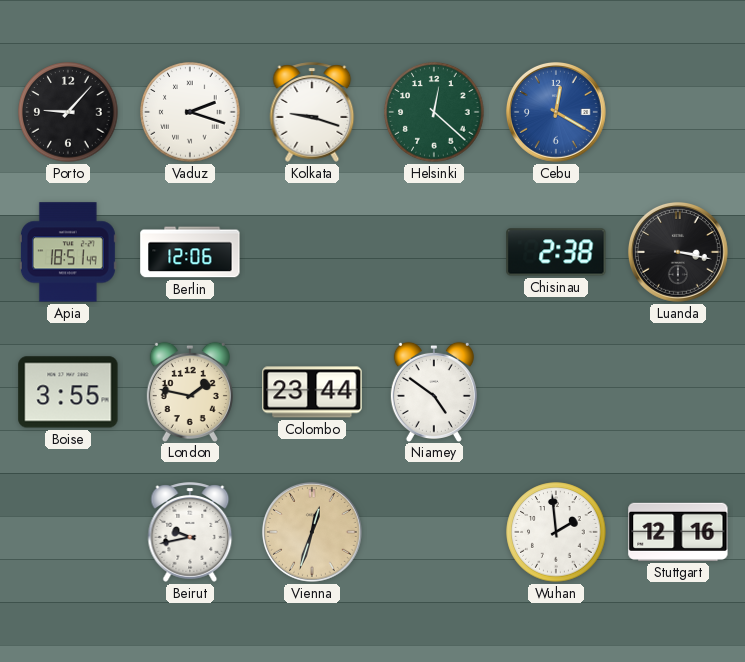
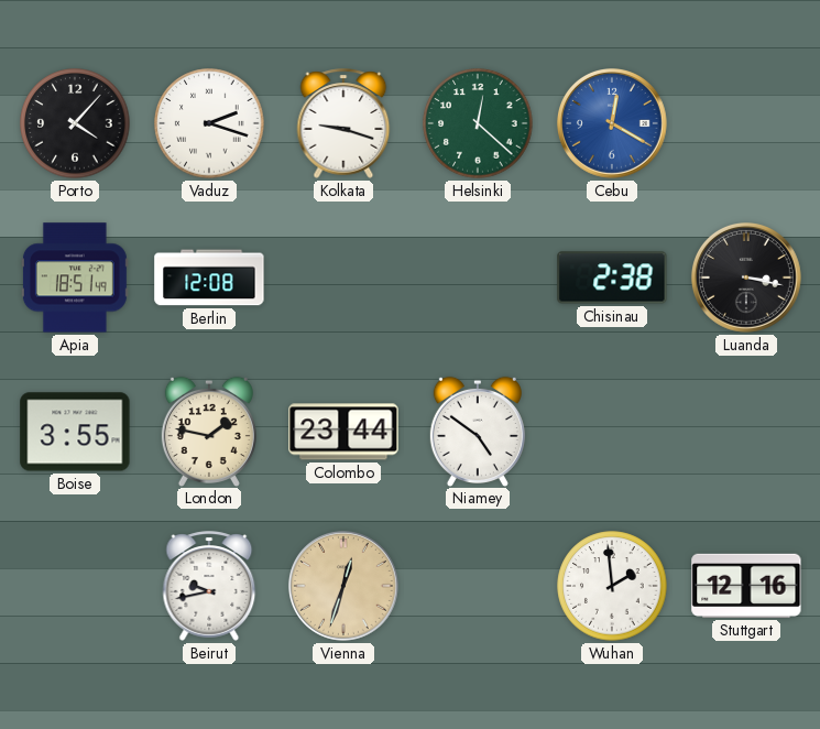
Porto: 9:07 -> 4:07
Berlin: 12:06 -> 12:08
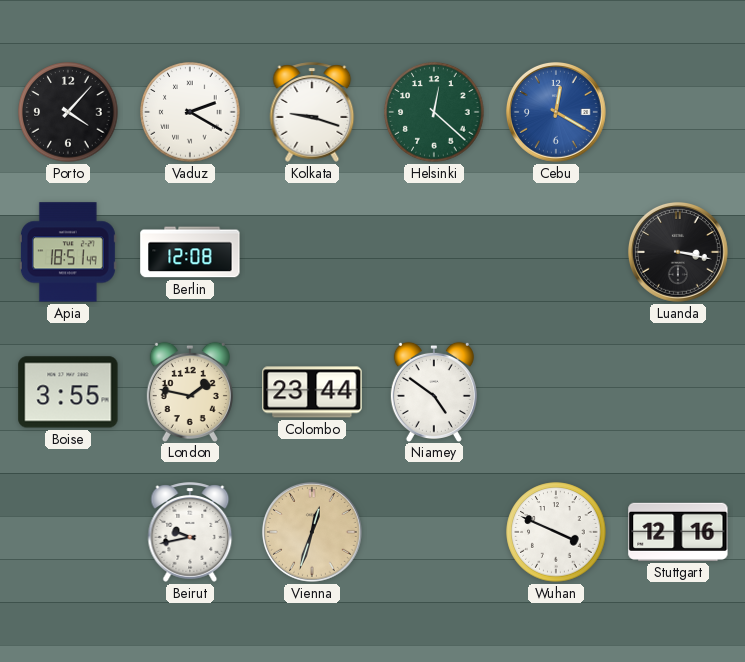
Vaduz: 2:18 -> 2:20
Chisinau: 2:38 -> none
Wuhan: 1:59 -> 3:49
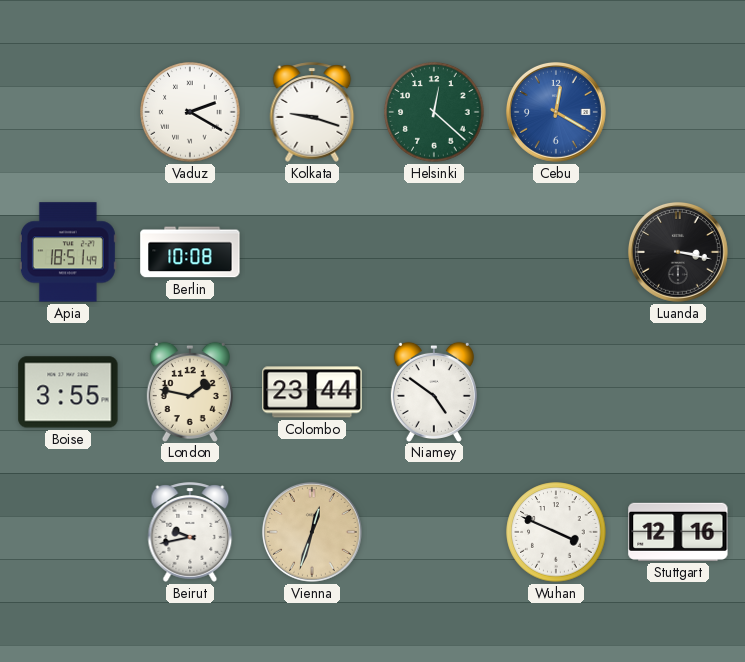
Porto: 4:07 -> none
Berlin: 12:08 -> 10:08
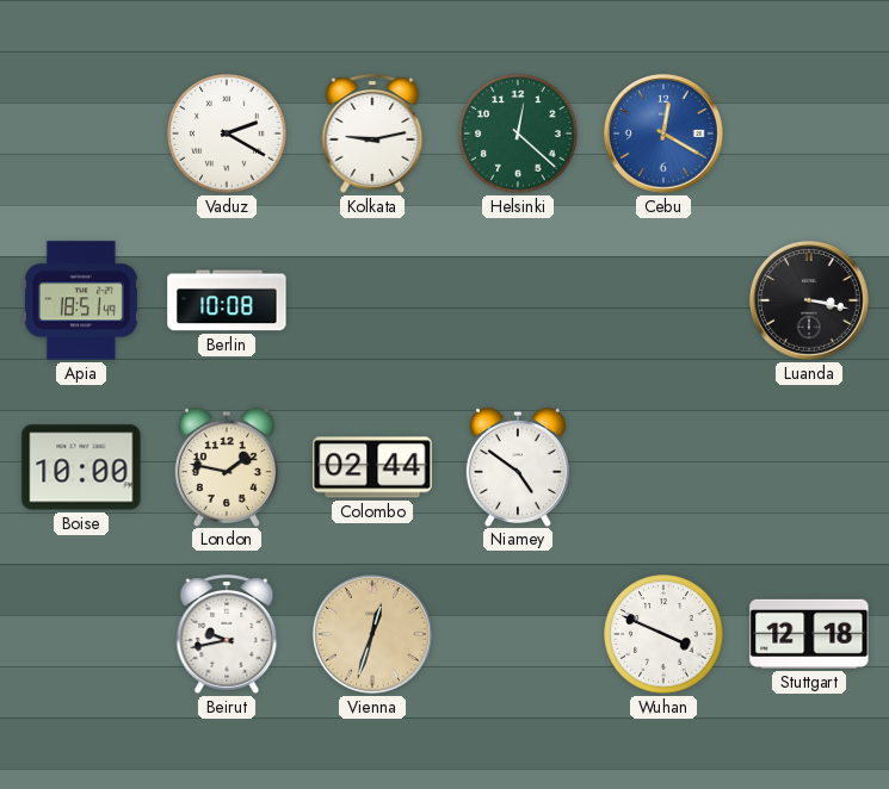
Kolkata: 9:18 -> 9:13
Boise: 3:55 -> 10:00
Colombo: 23:44 -> 02:44
Stuttgart: 12:16 -> 12:18
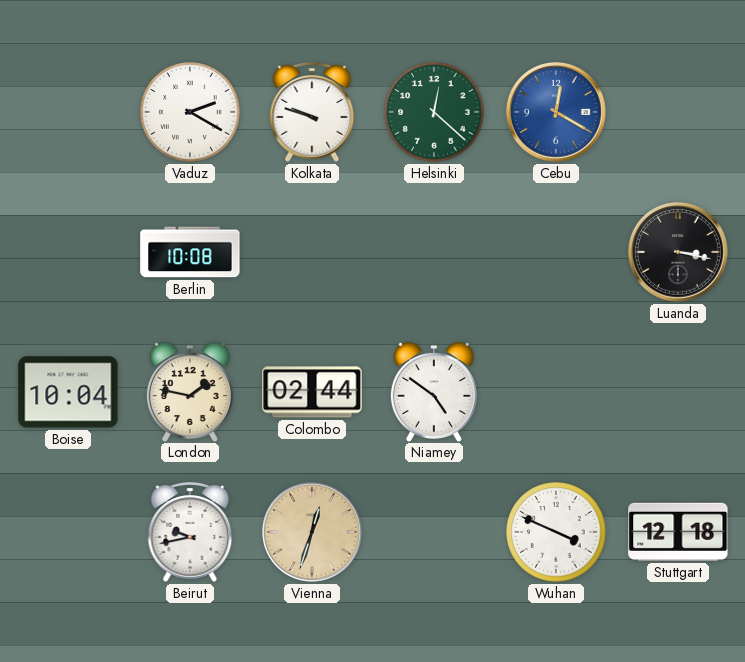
Kolkata: 9:13 -> 9:48
Apia: 18:51 -> none
Boise: 10:00 -> 10:04
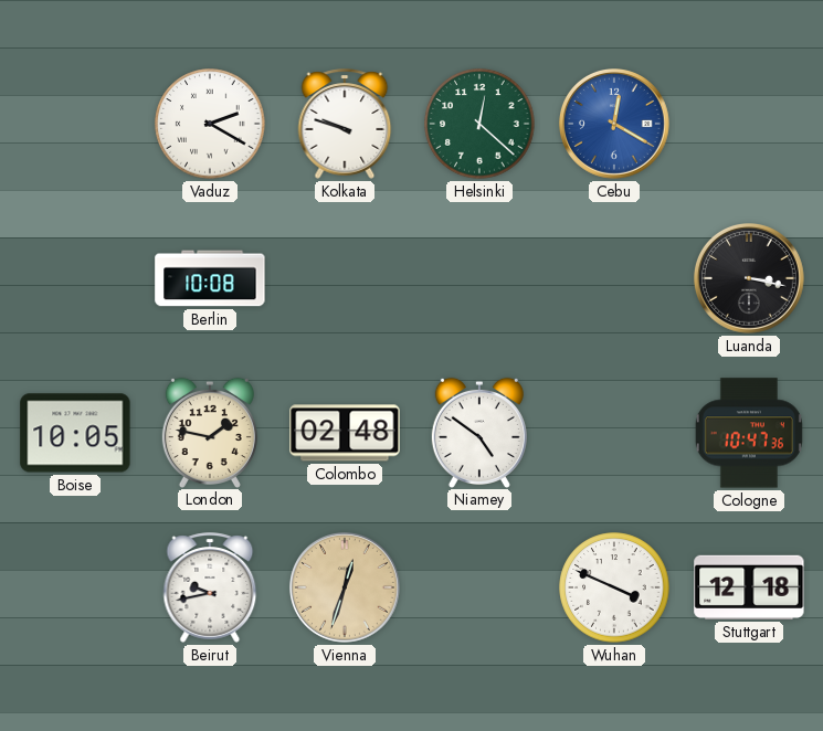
Boise: 10:04 -> 10:05
Colombo: 02:44 -> 02:48
Cologne: none -> 10:47
